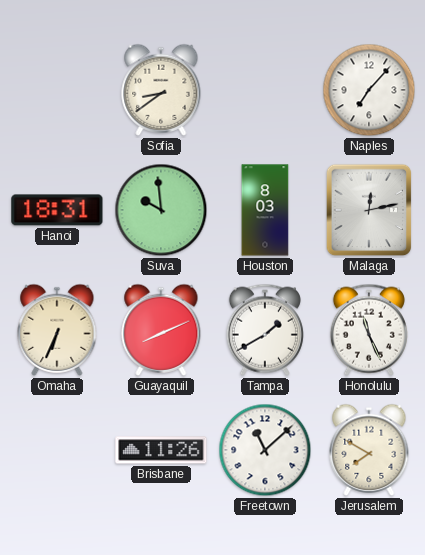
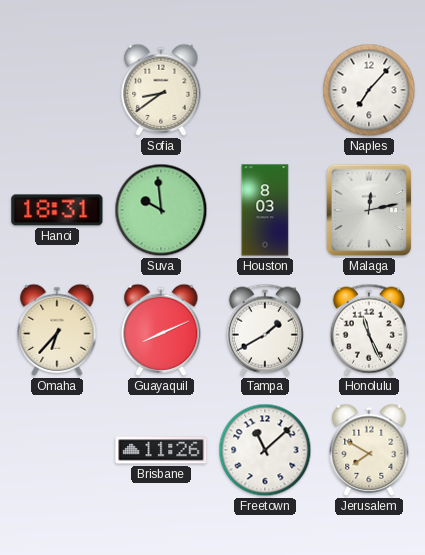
Omaha: 6:34 -> 6:37
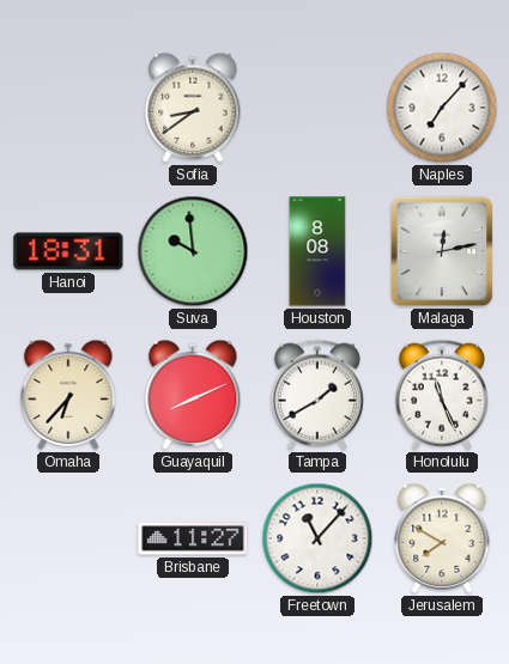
Houston: 8:03 -> 8:08
Brisbane: 11:26 -> 11:27
Freetown: 11:08 -> 11:07
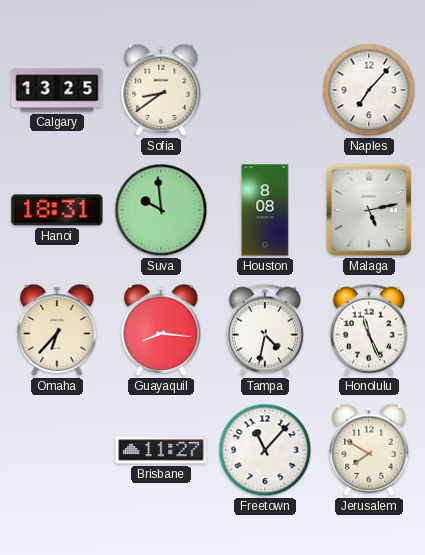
Calgary: none -> 13:25
Malaga: 12:13 -> 5:13
Guayaquil: 8:11 -> 8:16
Tampa: 1:40 -> 4:32
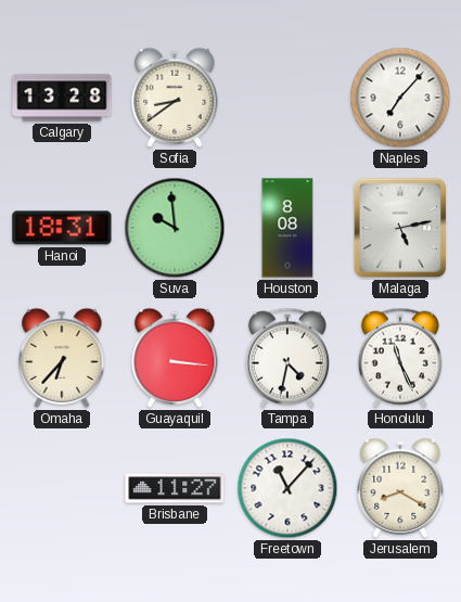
Calgary: 13:25 -> 13:28
Guayaquil: 8:16 -> 3:16
Jerusalem: 7:50 -> 8:20
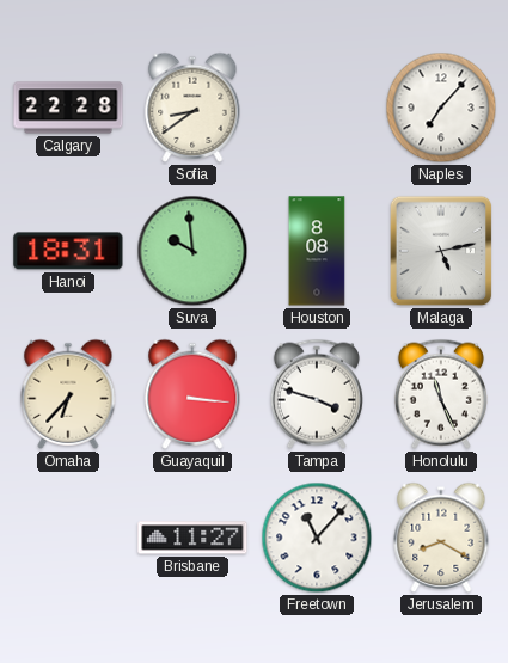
Calgary: 13:28 -> 22:28
Tampa: 4:32 -> 3:48
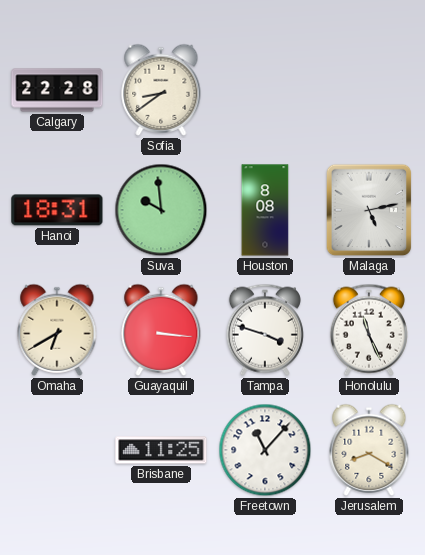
Naples: 7:07 -> none
Omaha: 6:37 -> 6:40
Brisbane: 11:27 -> 11:25
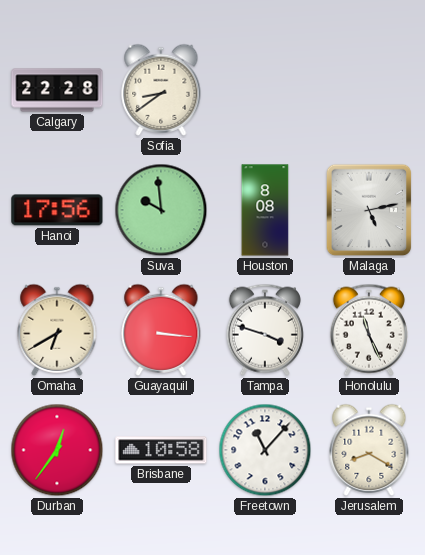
Hanoi: 18:31 -> 17:56
Durban: none -> 12:36
Brisbane: 11:25 -> 10:58
